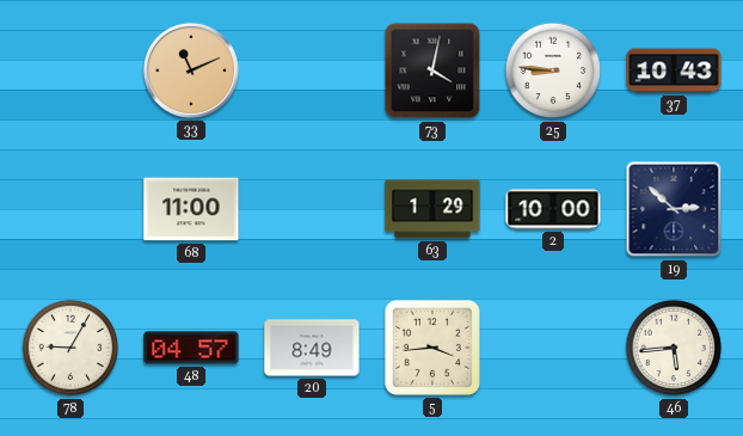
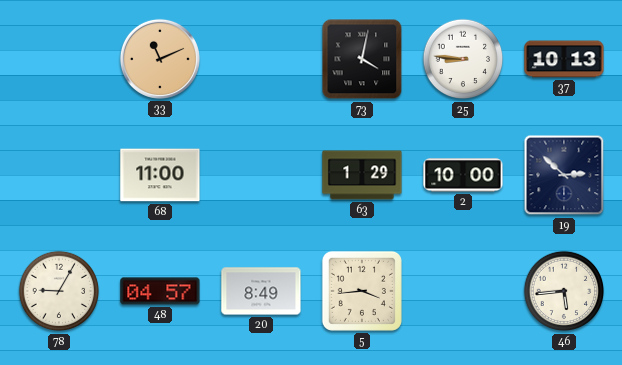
37: 10:43 -> 10:13
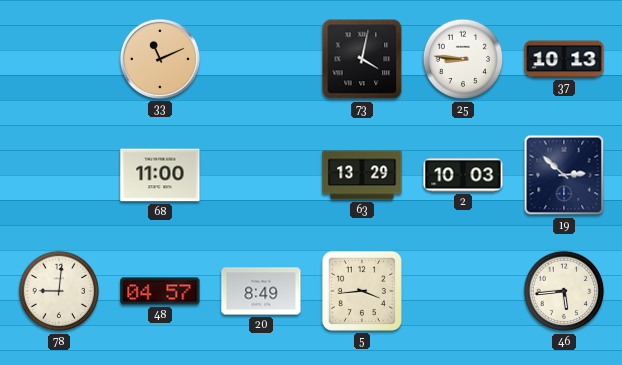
63: 1:29 -> 13:29
2: 10:00 -> 10:03
78: 9:05 -> 9:01
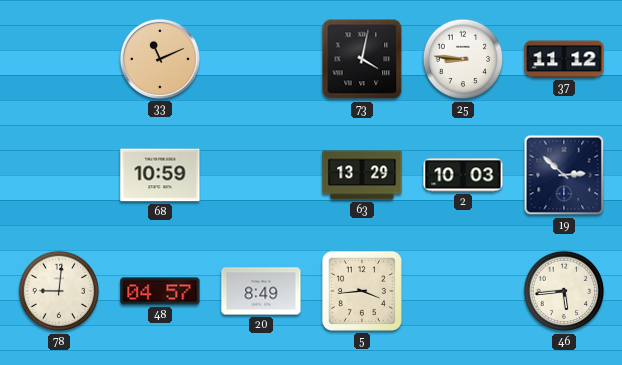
37: 10:13 -> 11:12
68: 11:00 -> 10:59
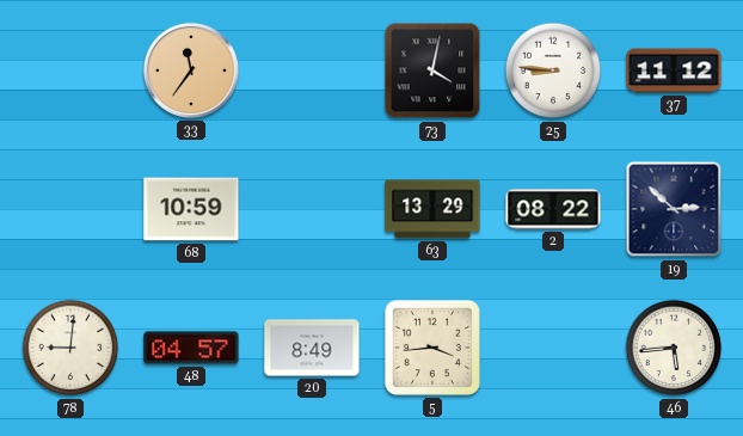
33: 11:11 -> 11:36
2: 10:03 -> 08:22
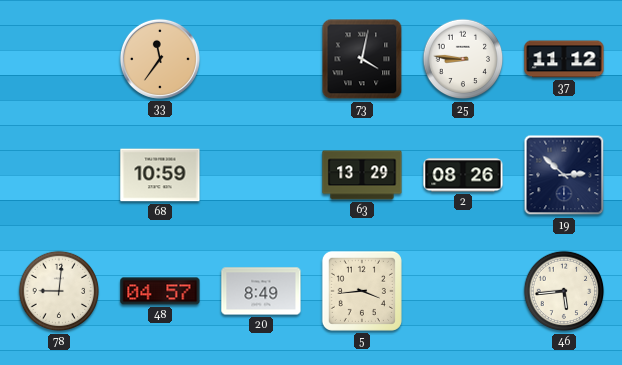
2: 08:22 -> 08:26
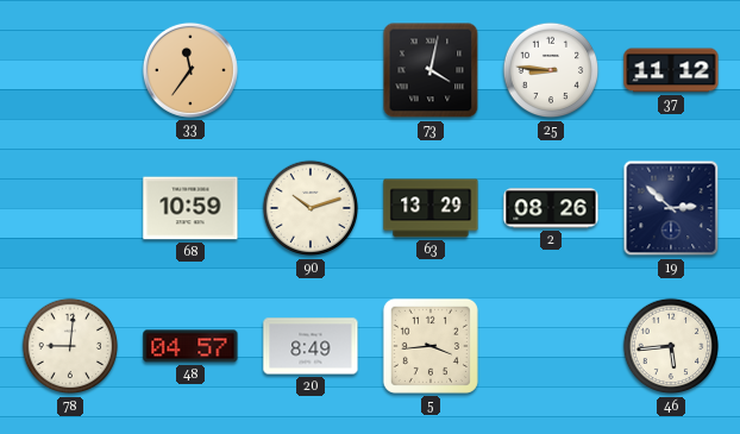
90: none -> 10:12
